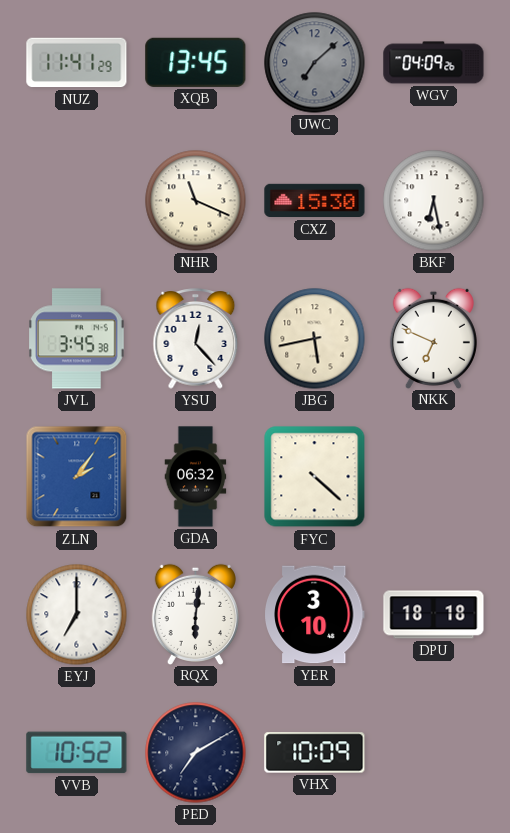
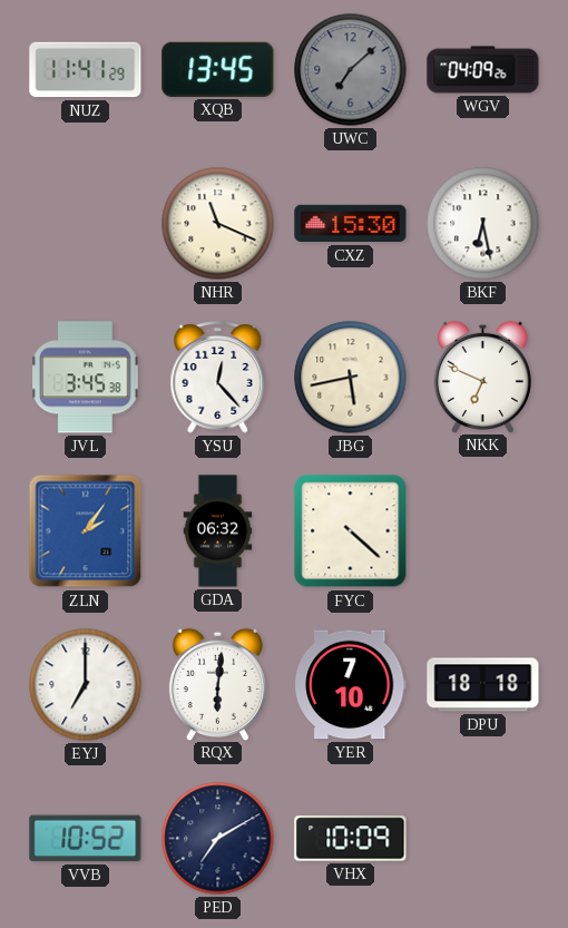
YER: 3:10 -> 7:10
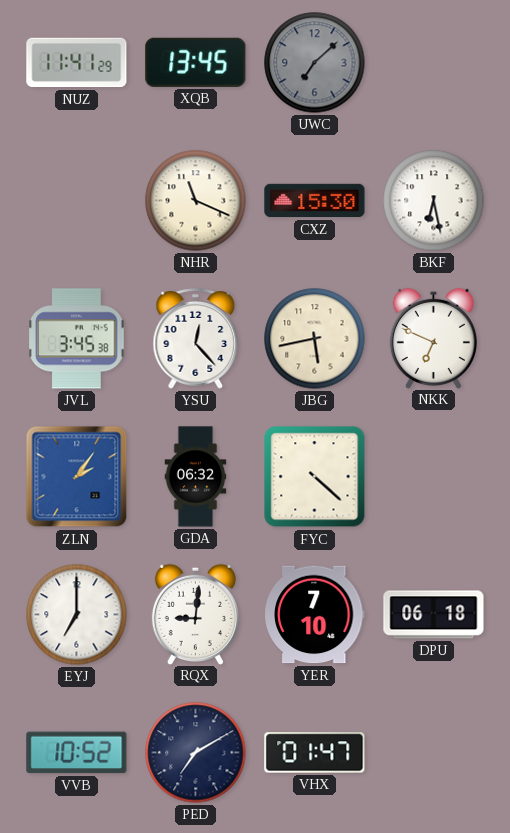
WGV: 04:09 -> none
RQX: 6:01 -> 9:01
DPU: 18:18 -> 06:18
VHX: 10:09 -> 01:47
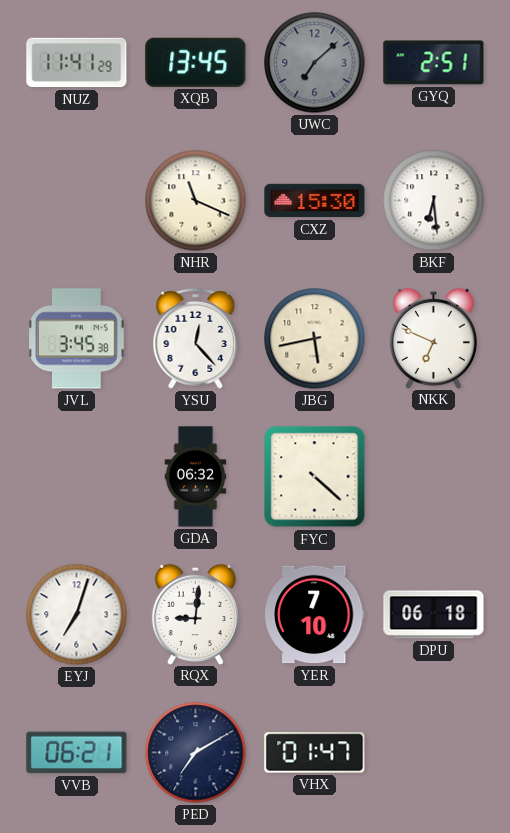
GYQ: none -> 2:51
BKF: 6:28 -> 6:29
ZLN: 2:06 -> none
EYJ: 7:00 -> 7:03
VVB: 10:52 -> 06:21
